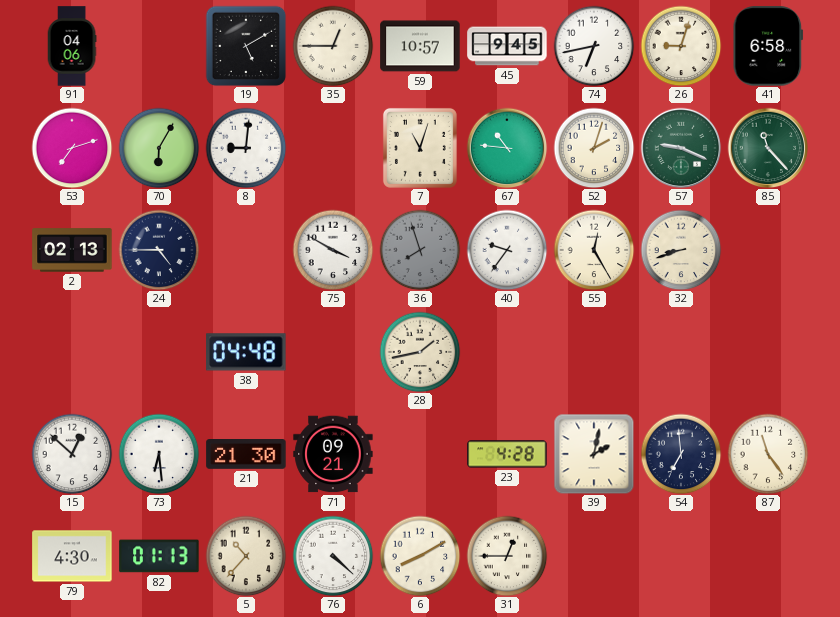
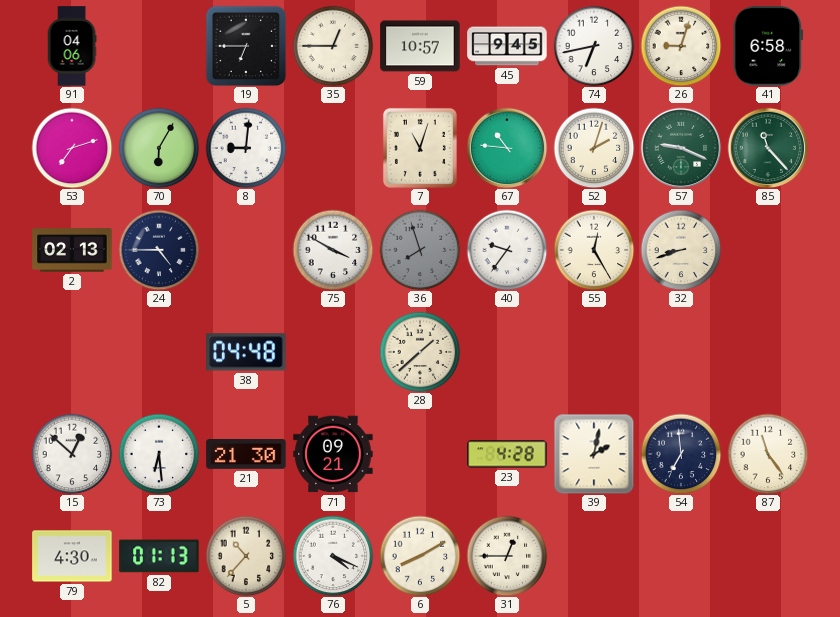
19: 5:10 -> 6:45
28: 1:43 -> 1:38
76: 4:22 -> 4:19
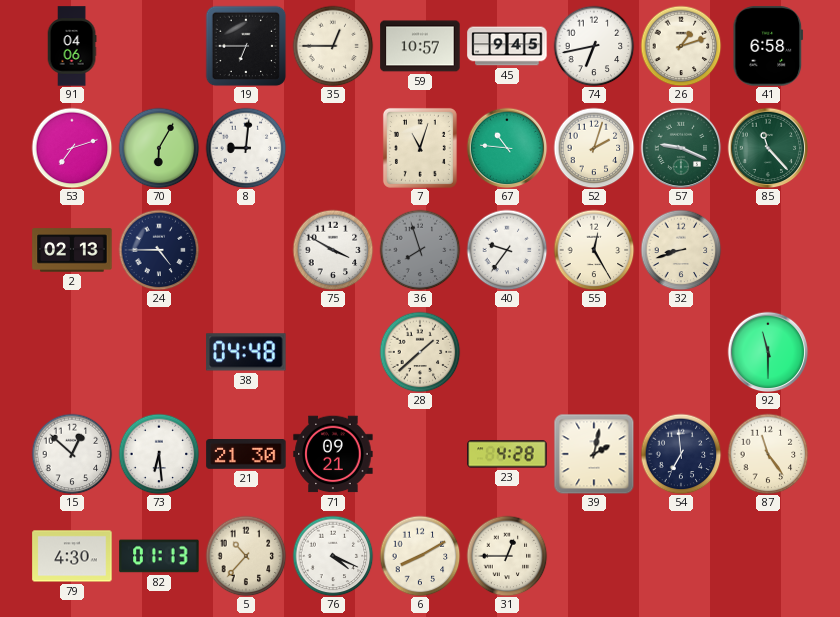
26: 9:03 -> 1:12
92: none -> 11:30
